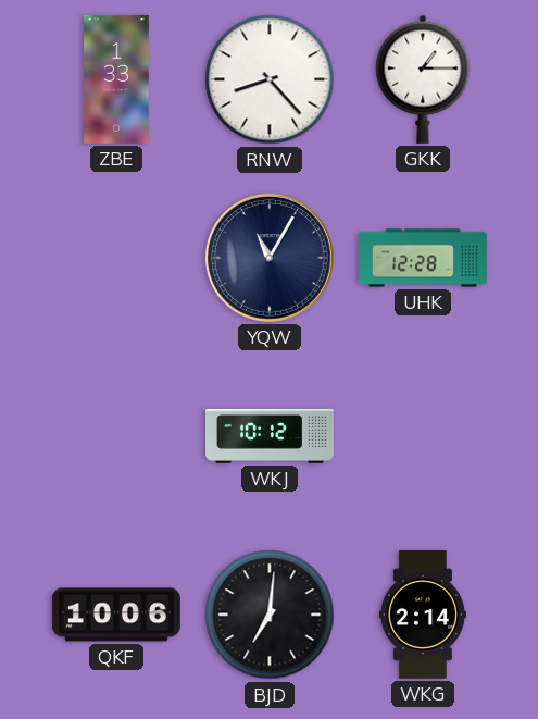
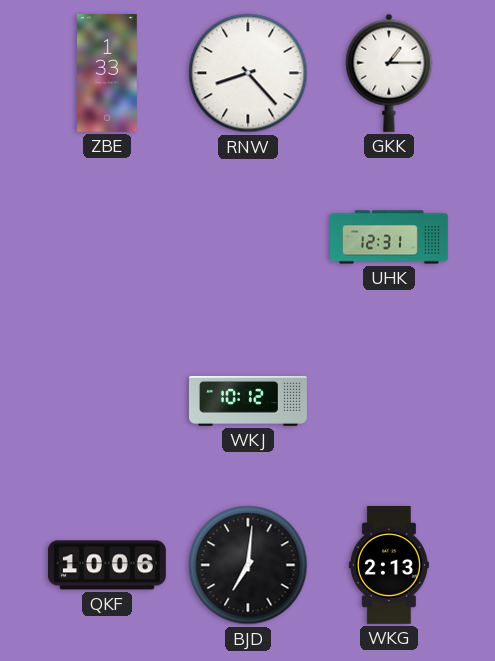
YQW: 11:05 -> none
UHK: 12:28 -> 12:31
WKG: 2:14 -> 2:13
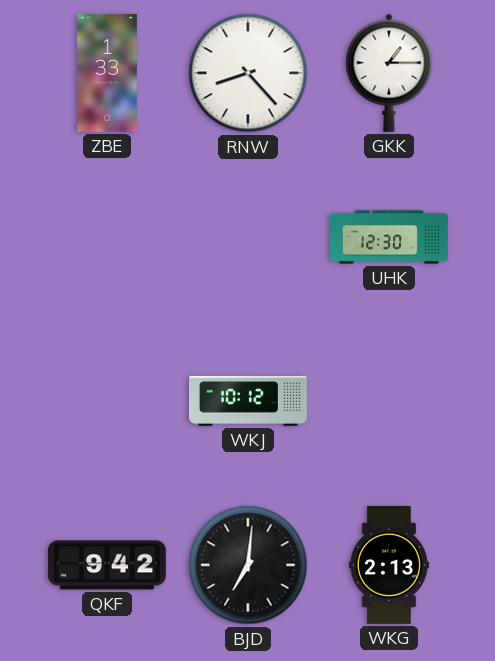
UHK: 12:31 -> 12:30
QKF: 10:06 -> 9:42
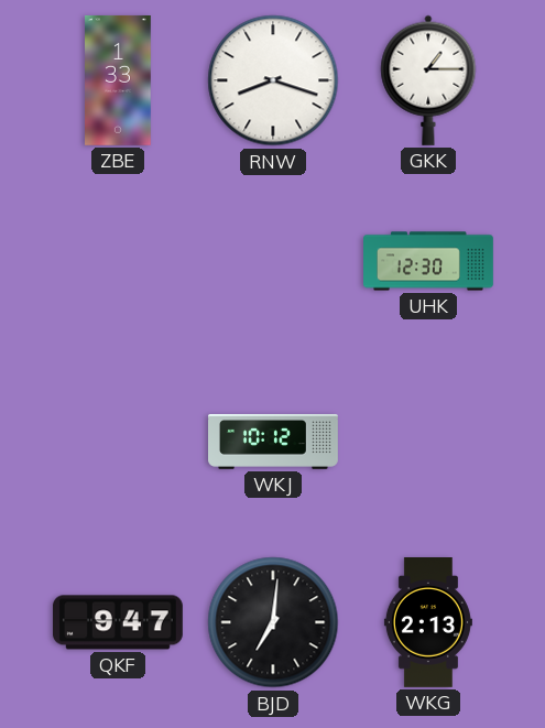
RNW: 8:23 -> 8:18
QKF: 9:42 -> 9:47
